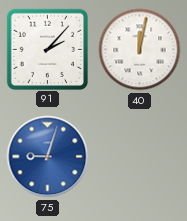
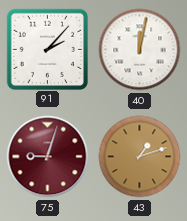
75 dial: blue -> burgundy
43: none -> 1:12
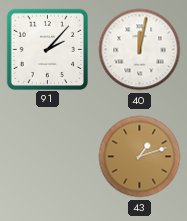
75: 9:03 -> none
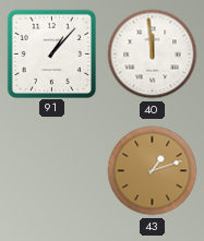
91: 2:07 -> 1:07
40: 12:02 -> 11:59
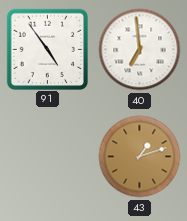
91: 1:07 -> 4:54
40: 11:59 -> 6:59
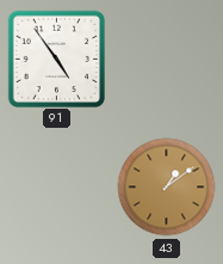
40: 6:59 -> none
43: 1:12 -> 1:09
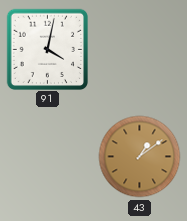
91: 4:54 -> 4:02
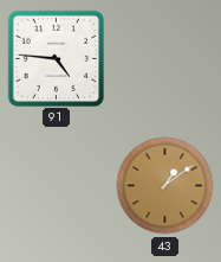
91: 4:02 -> 4:46
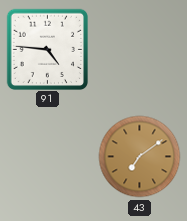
43: 1:09 -> 7:09
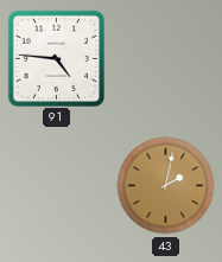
43: 7:09 -> 2:02
